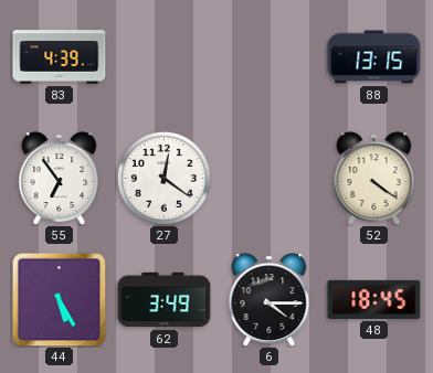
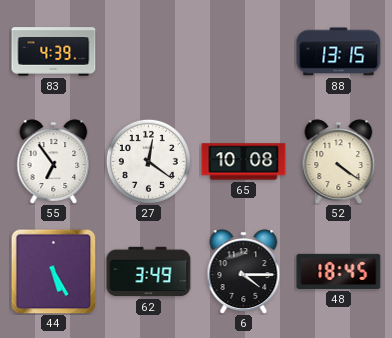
65: none -> 10:08
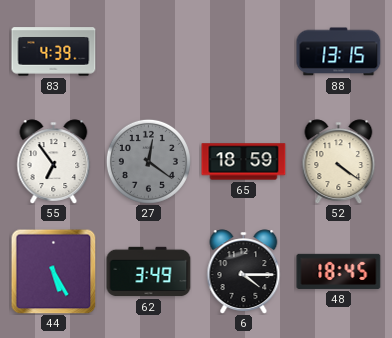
27 dial: white -> grey
65: 10:08 -> 18:59
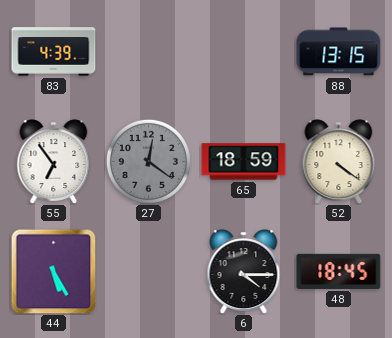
62: 3:49 -> none
